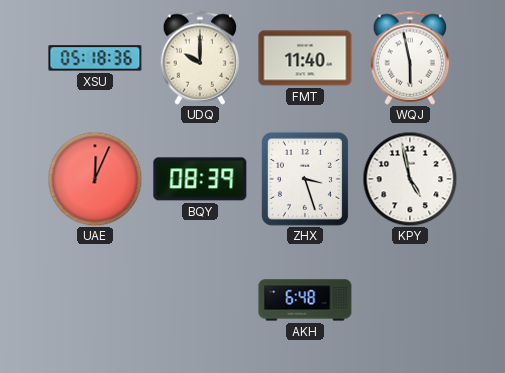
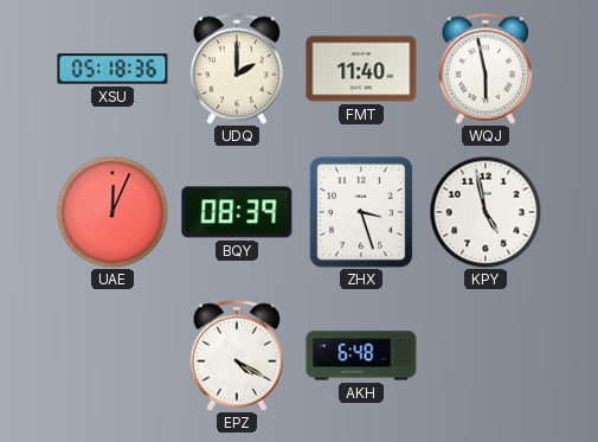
UDQ: 10:00 -> 2:00
EPZ: none -> 4:20
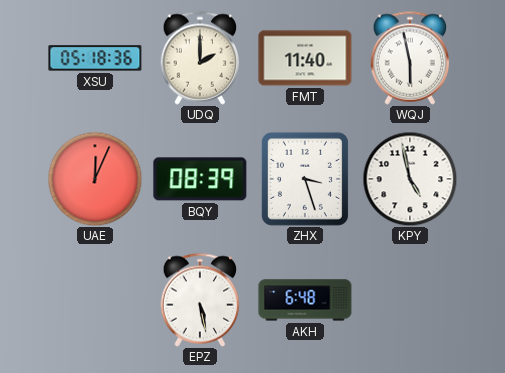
EPZ: 4:20 -> 5:28
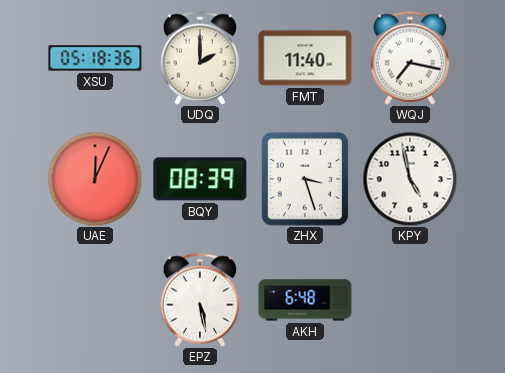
WQJ: 5:58 -> 7:17
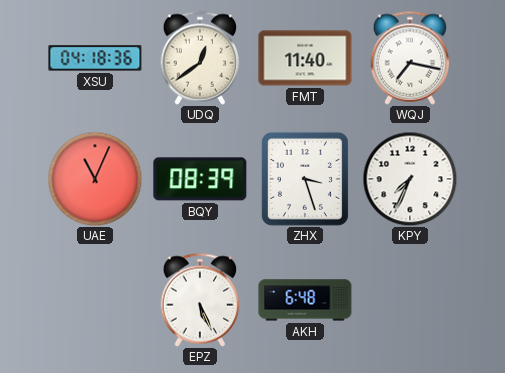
XSU: 05:18 -> 04:18
UDQ: 2:00 -> 12:39
UAE: 12:04 -> 11:04
KPY: 4:58 -> 7:34
EPZ: 5:28 -> 5:26
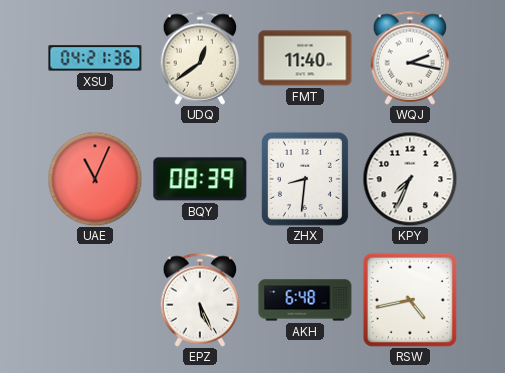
XSU: 04:18 -> 04:21
WQJ: 7:17 -> 2:17
ZHX: 3:27 -> 8:31
RSW: none -> 4:43
